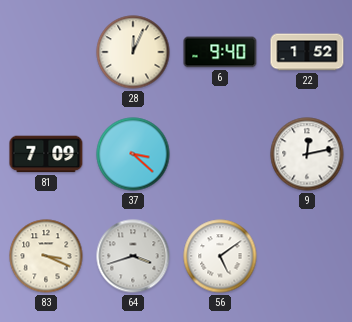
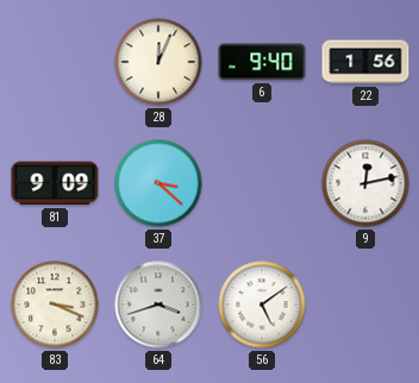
22: 1:52 -> 1:56
81: 7:09 -> 9:09
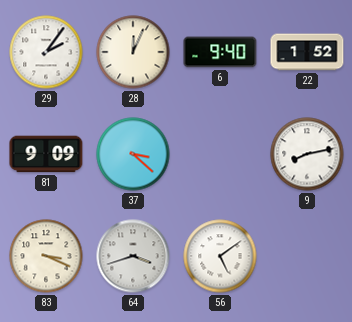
29: none -> 2:06
22: 1:56 -> 1:52
9: 12:13 -> 8:13
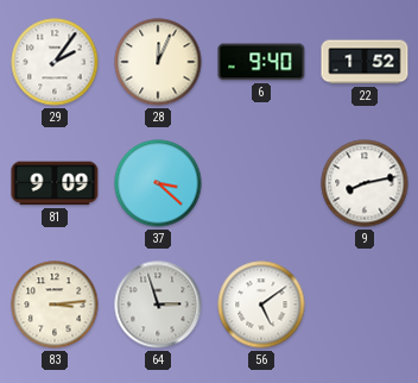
83: 3:19 -> 3:14
64: 3:42 -> 2:57
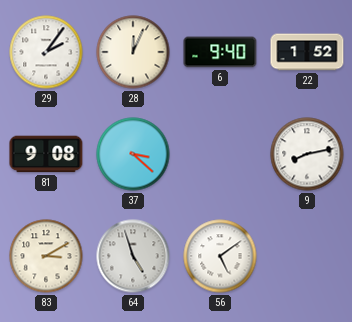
81: 9:09 -> 9:08
83: 3:14 -> 3:10
64: 2:57 -> 4:57
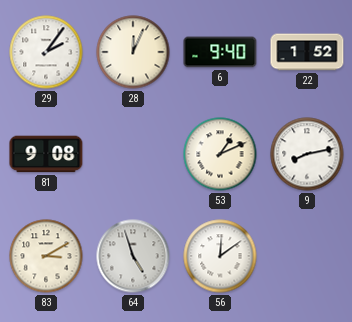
37: 3:22 -> none
53: none -> 1:11
56: 5:09 -> 12:09
